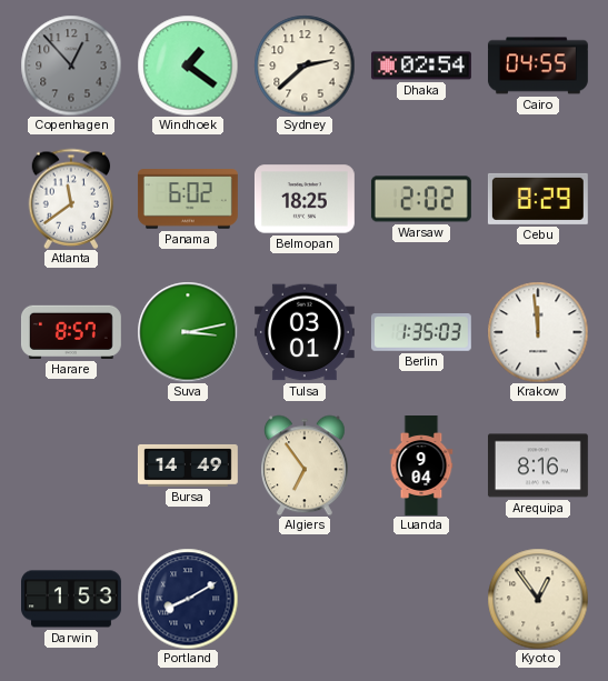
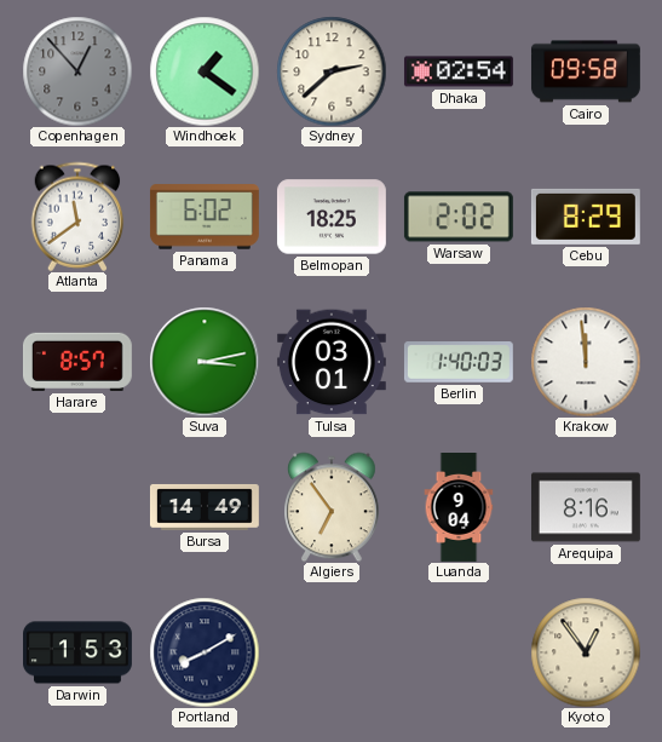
Cairo: 04:55 -> 09:58
Berlin: 1:35 -> 1:40
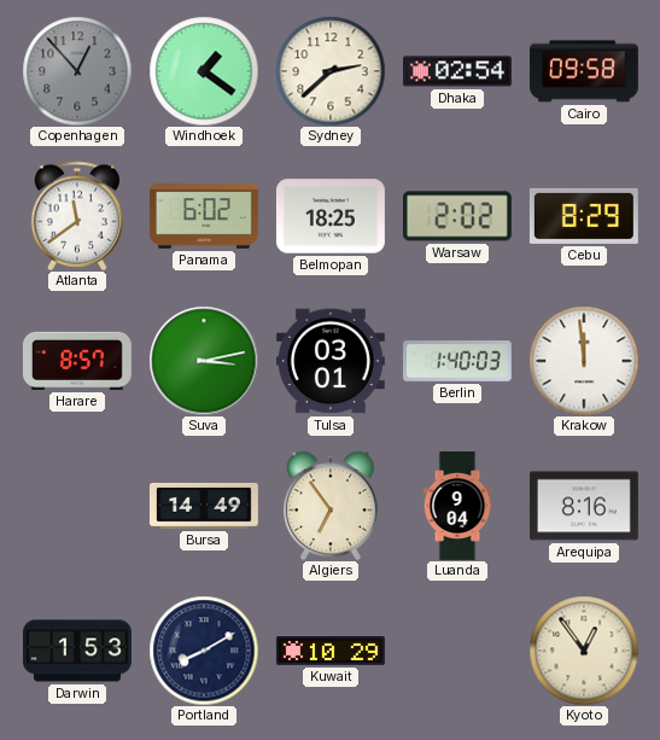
Kuwait: none -> 10:29
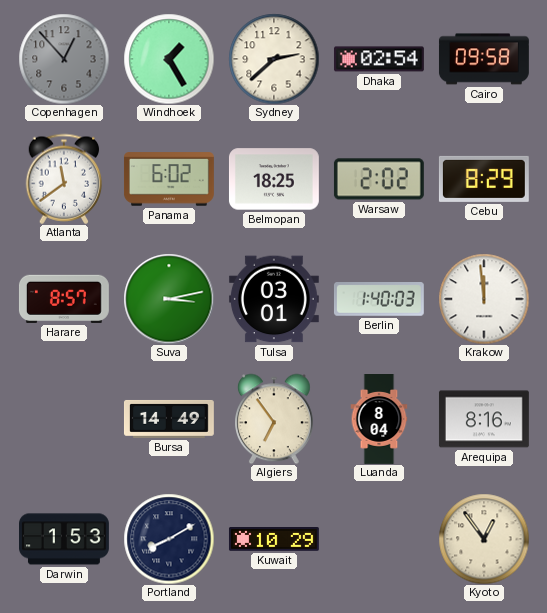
Windhoek: 1:21 -> 1:25
Luanda: 9:04 -> 8:04
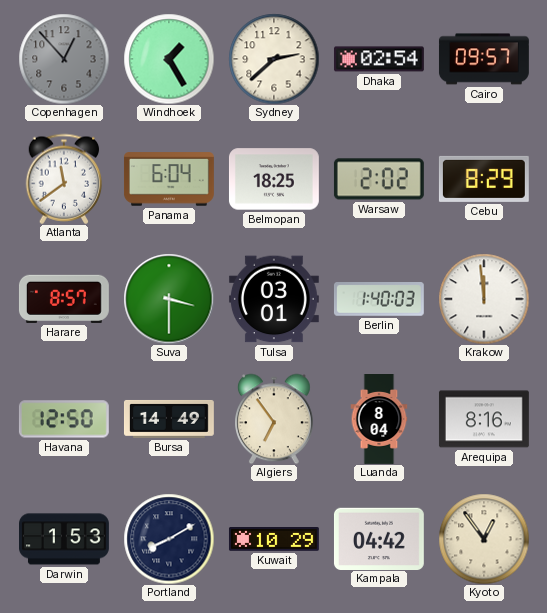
Cairo: 09:58 -> 09:57
Panama: 6:02 -> 6:04
Suva: 3:13 -> 3:30
Havana: none -> 12:50
Kampala: none -> 04:42
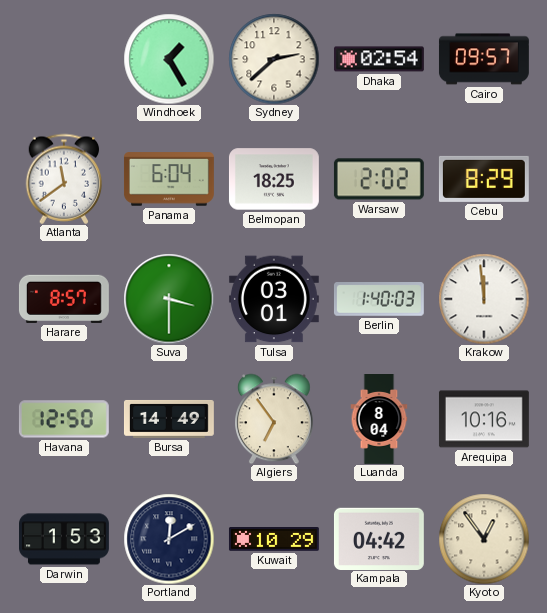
Copenhagen: 12:53 -> none
Arequipa: 8:16 -> 10:16
Portland: 8:10 -> 12:10
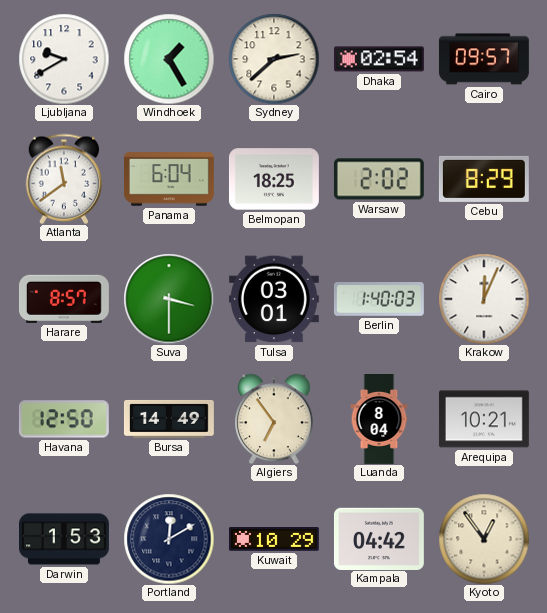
Ljubljana: none -> 9:40
Krakow: 11:59 -> 12:04
Arequipa: 10:16 -> 10:21
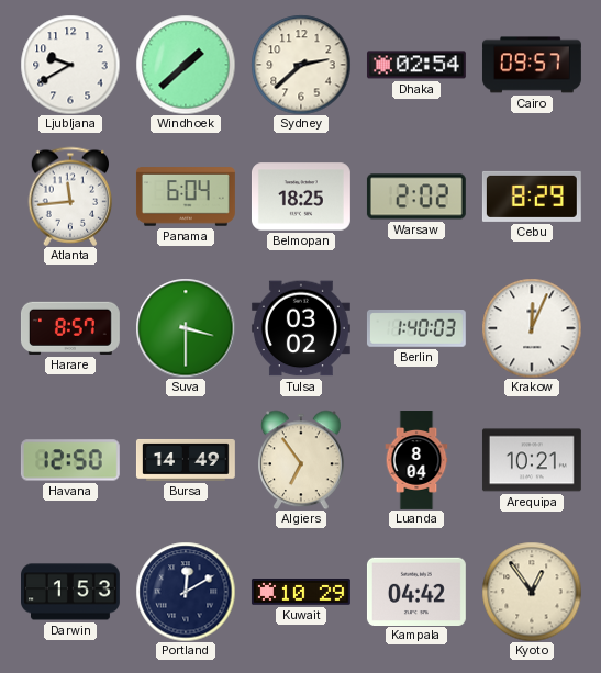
Windhoek: 1:25 -> 1:38
Atlanta: 11:39 -> 11:44
Tulsa: 03:01 -> 03:02
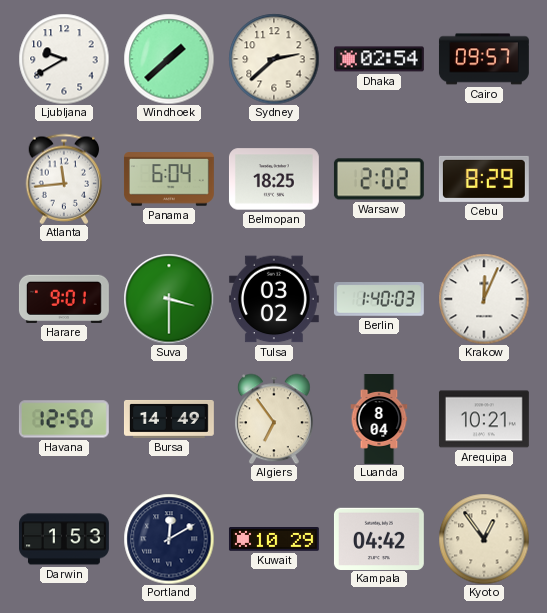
Harare: 8:57 -> 9:01
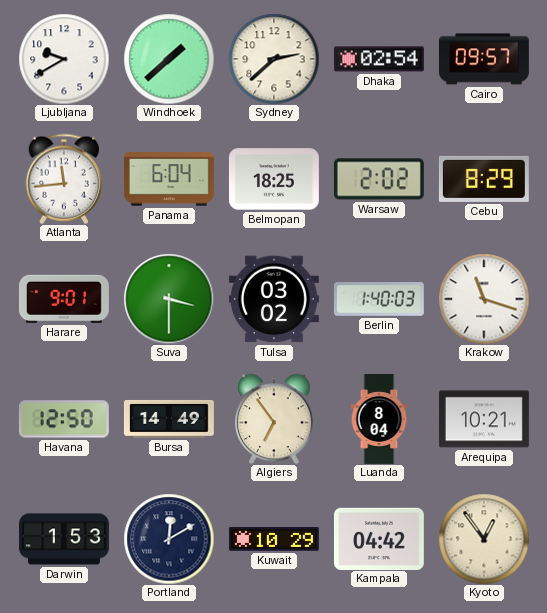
Krakow: 12:04 -> 11:18
